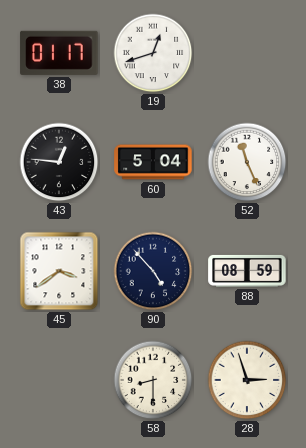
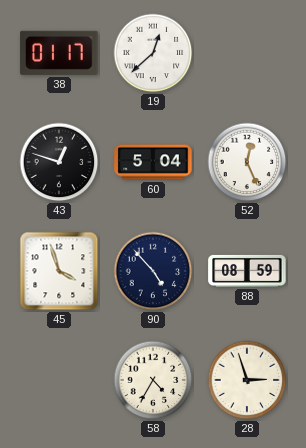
19: 12:42 -> 12:38
43: 12:46 -> 12:48
52: 11:26 -> 12:26
45: 3:39 -> 3:57
58: 8:30 -> 4:35
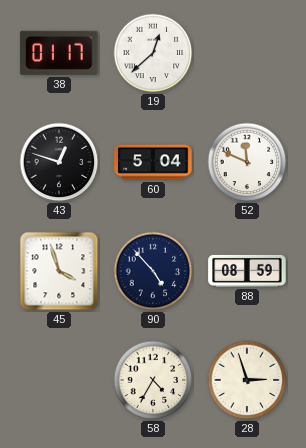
52: 12:26 -> 11:49
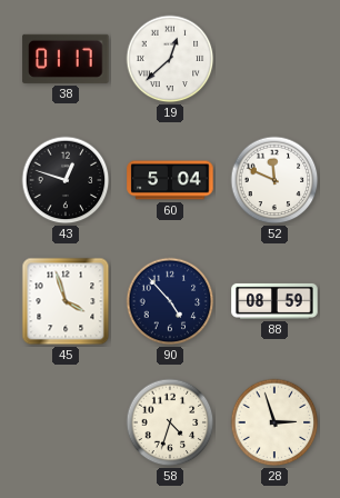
58: 4:35 -> 4:33
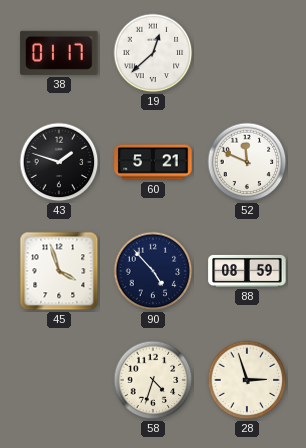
43: 12:48 -> 1:48
60: 5:04 -> 5:21
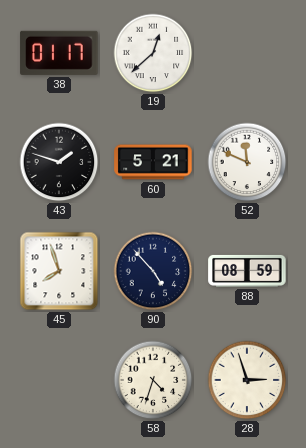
45: 3:57 -> 7:57
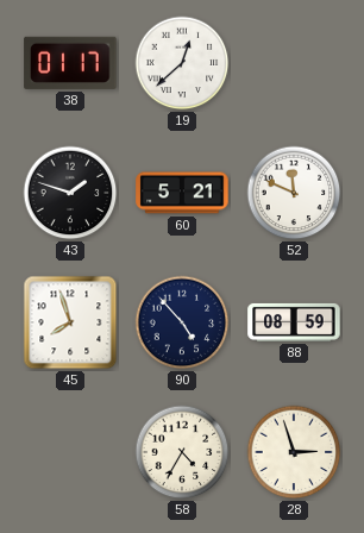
58: 4:33 -> 4:35
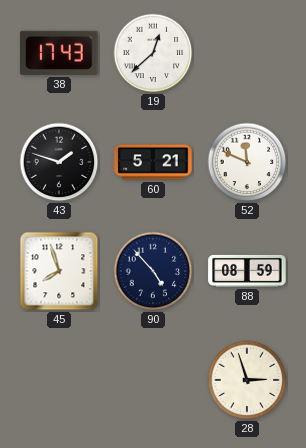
38: 01:17 -> 17:43
58: 4:35 -> none
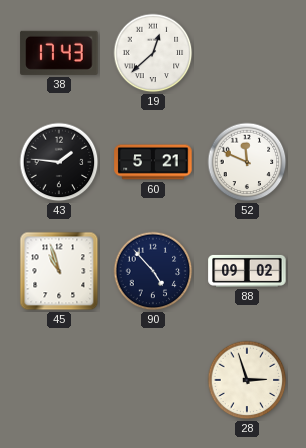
43: 1:48 -> 1:46
45: 7:57 -> 10:57
88: 08:59 -> 09:02
